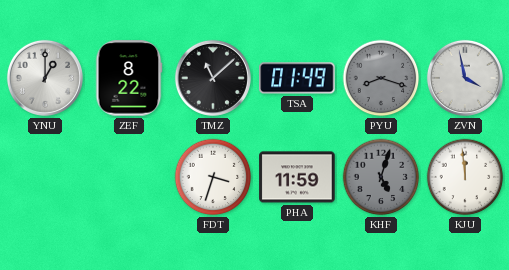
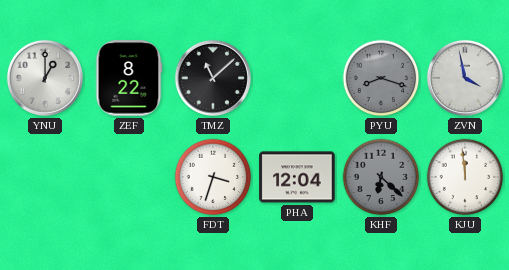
TSA: 01:49 -> none
PHA: 11:59 -> 12:04
KHF: 5:03 -> 6:22
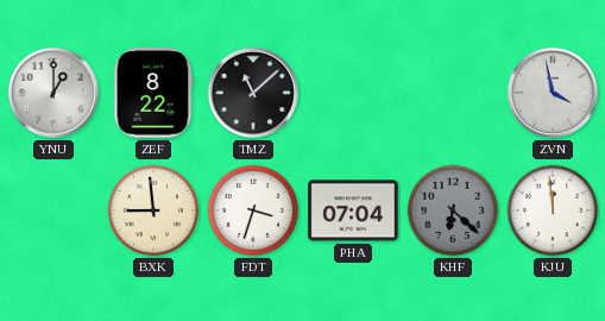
PYU: 8:18 -> none
BXK: none -> 8:59
PHA: 12:04 -> 07:04
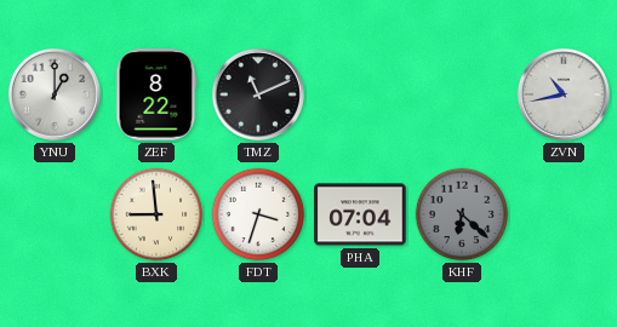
TMZ: 11:08 -> 11:11
ZVN: 3:58 -> 10:43
KJU: 11:59 -> none
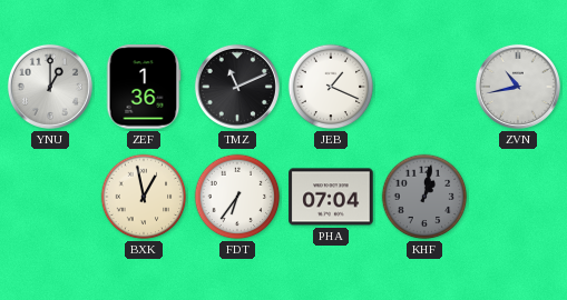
ZEF: 8:22 -> 1:36
JEB: none -> 1:19
BXK: 8:59 -> 12:58
FDT: 3:33 -> 6:36
KHF: 6:22 -> 1:02
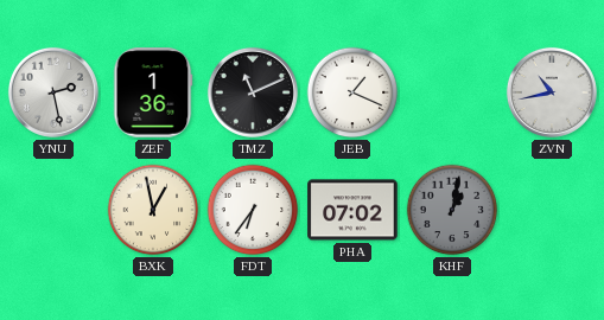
YNU: 1:00 -> 2:28
PHA: 07:04 -> 07:02
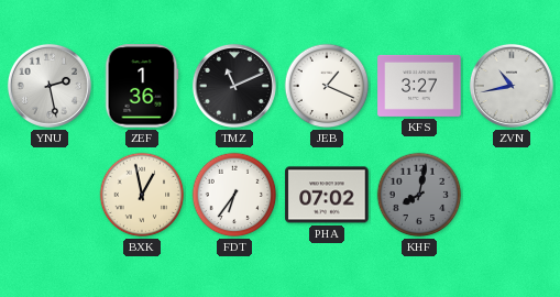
KFS: none -> 3:27
KHF: 1:02 -> 8:02
